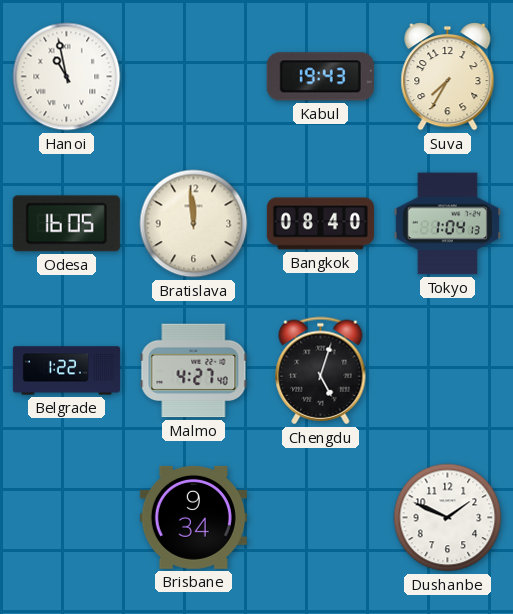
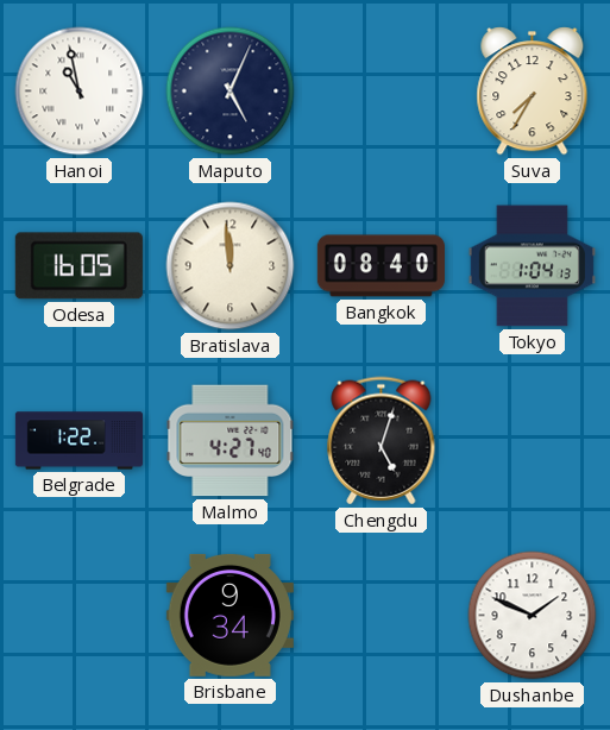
Maputo: none -> 5:04
Kabul: 19:43 -> none
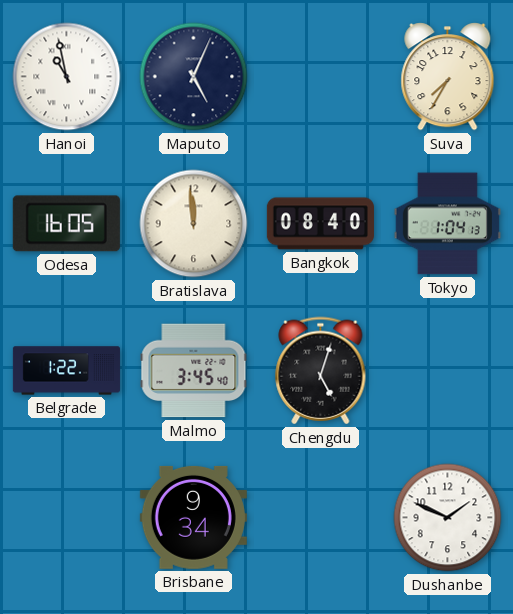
Malmo: 4:27 -> 3:45
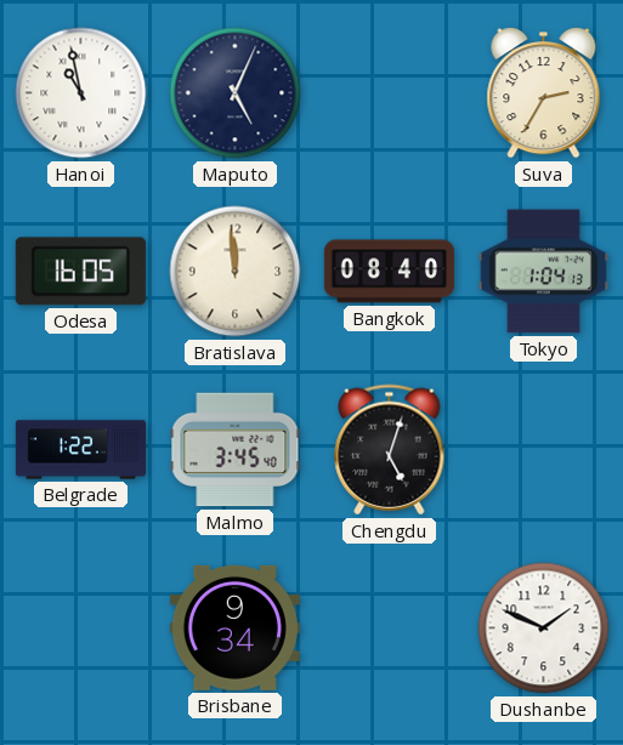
Suva: 7:35 -> 2:35
